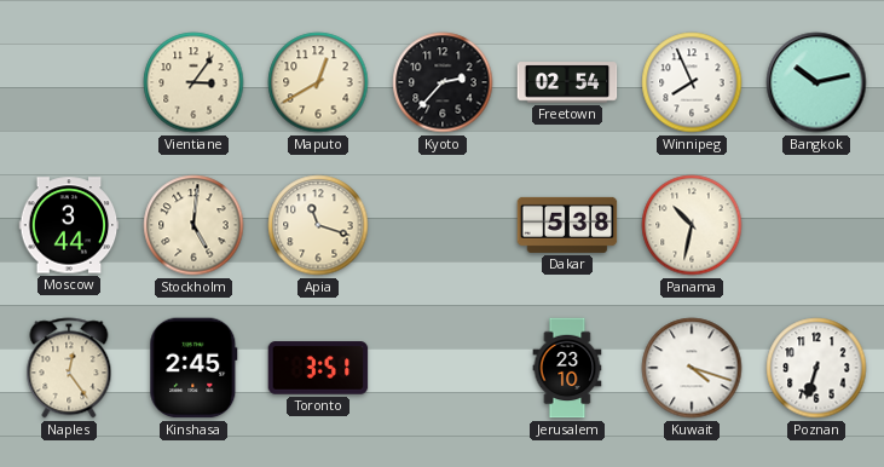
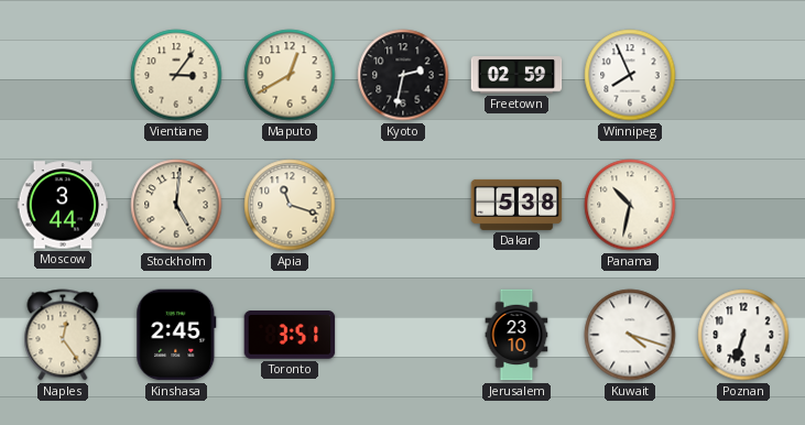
Kyoto: 2:37 -> 2:32
Freetown: 02:54 -> 02:59
Bangkok: 10:13 -> none
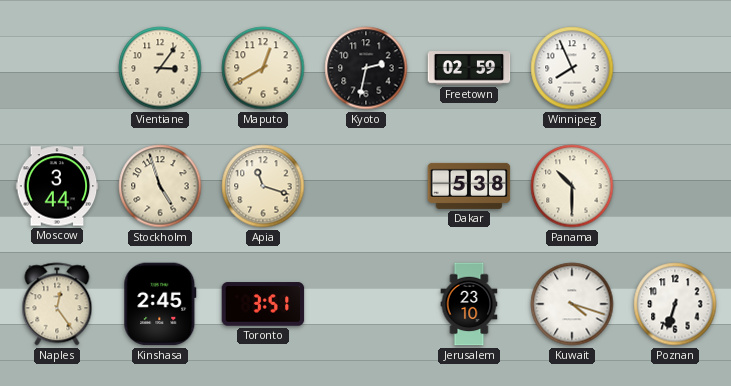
Stockholm: 5:01 -> 4:57
Panama: 10:32 -> 10:30
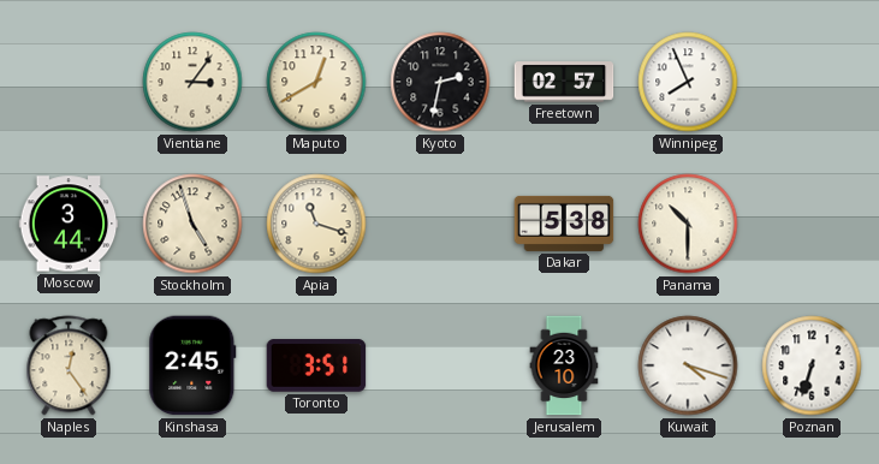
Freetown: 02:59 -> 02:57
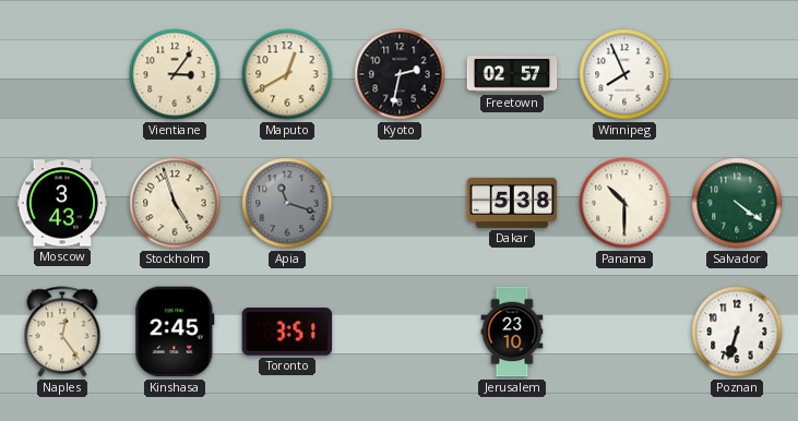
Moscow: 3:44 -> 3:43
Apia dial: cream -> grey
Salvador: none -> 4:21
Kuwait: 4:18 -> none
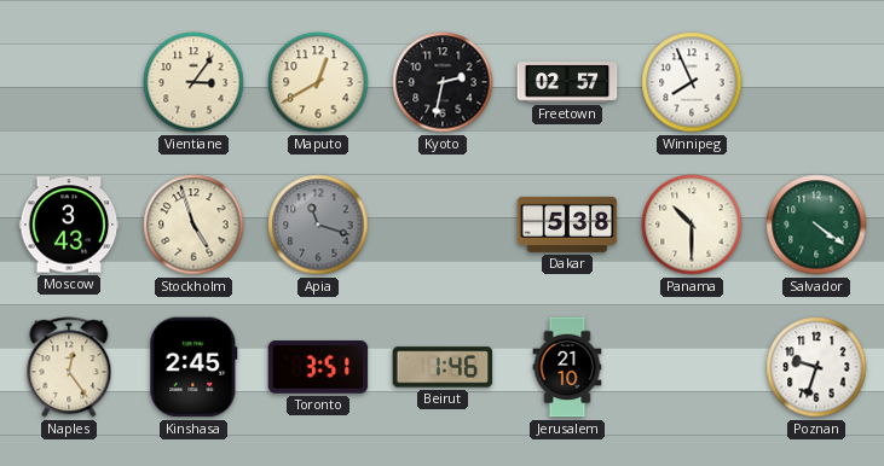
Beirut: none -> 1:46
Jerusalem: 23:10 -> 21:10
Poznan: 6:33 -> 9:33
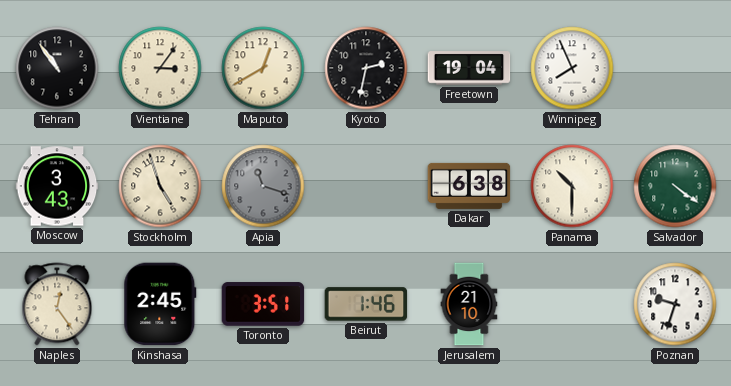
Tehran: none -> 10:54
Freetown: 02:57 -> 19:04
Dakar: 5:38 -> 6:38
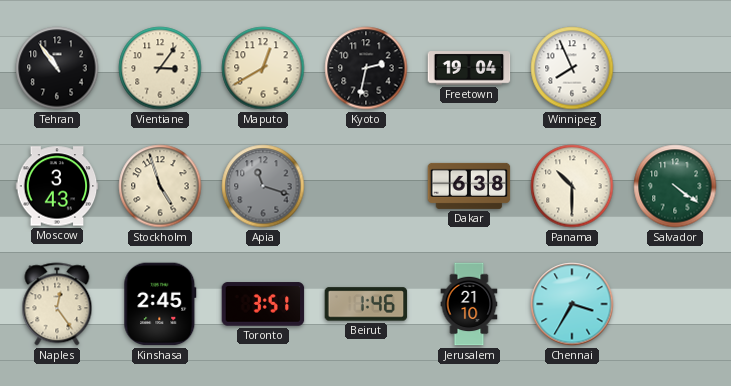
Chennai: none -> 3:35
Poznan: 9:33 -> none
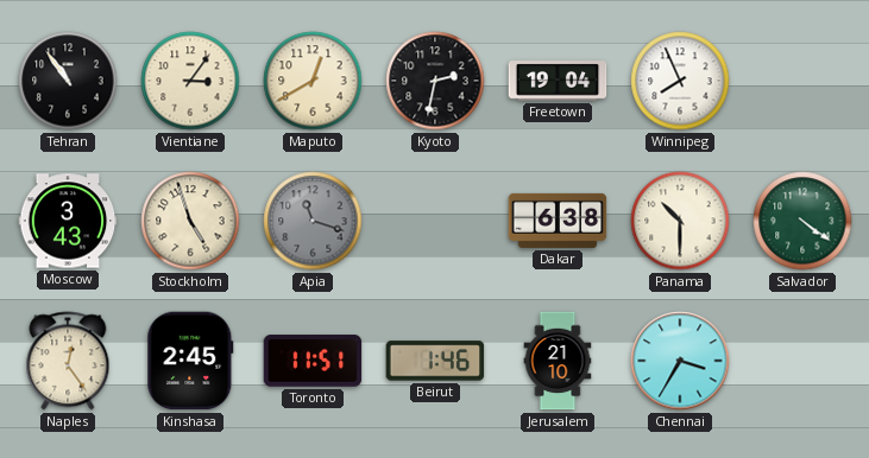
Toronto: 3:51 -> 11:51
